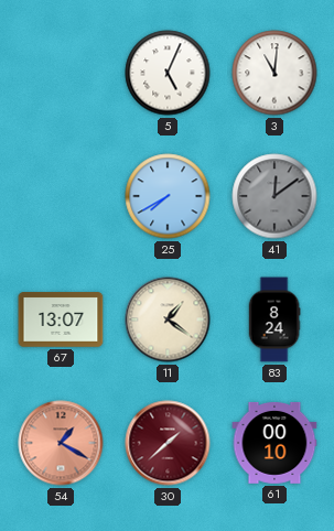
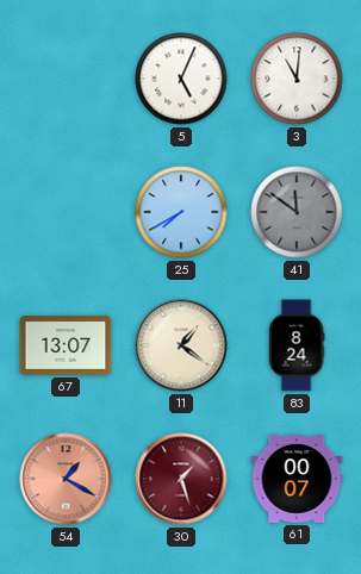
41: 12:09 -> 11:51
30: 1:38 -> 1:27
61: 00:10 -> 00:07
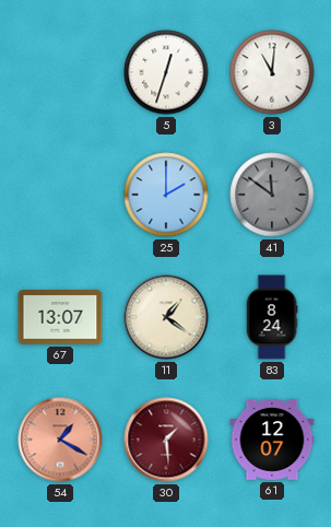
5: 5:04 -> 12:33
25: 7:40 -> 2:00
30: 1:27 -> 1:29
61: 00:07 -> 12:07
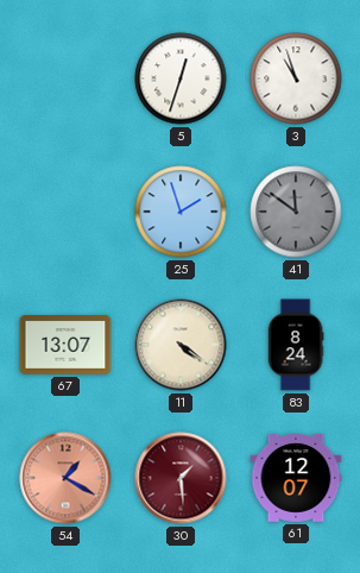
3: 11:01 -> 10:57
25: 2:00 -> 1:57
11: 1:21 -> 4:21
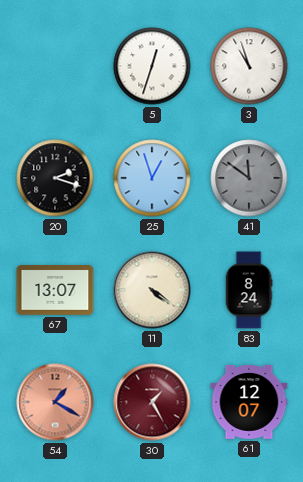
20: none -> 2:18
25: 1:57 -> 12:57
30: 1:29 -> 1:25
